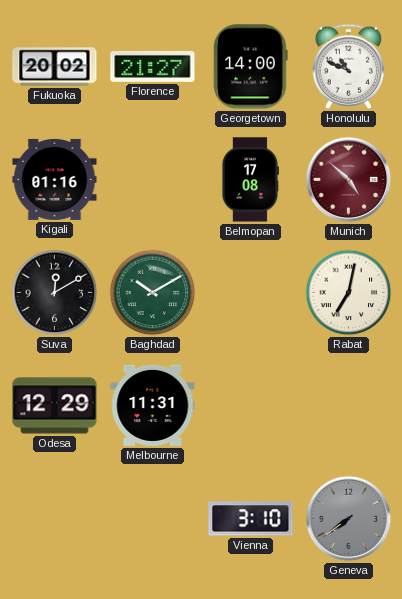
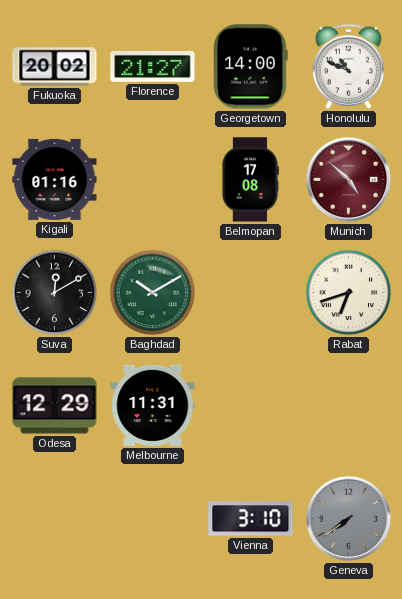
Rabat: 7:02 -> 6:42
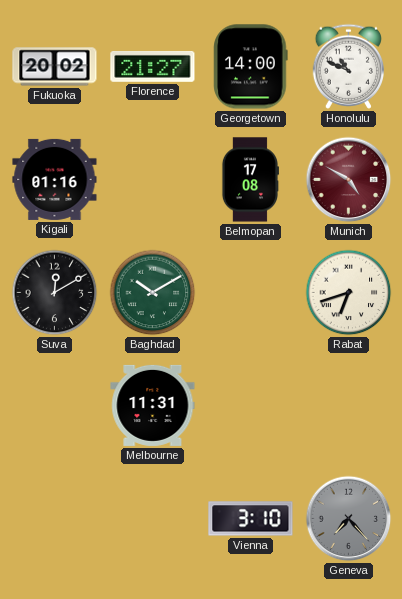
Munich: 4:52 -> 4:50
Odesa: 12:29 -> none
Geneva: 7:39 -> 7:23
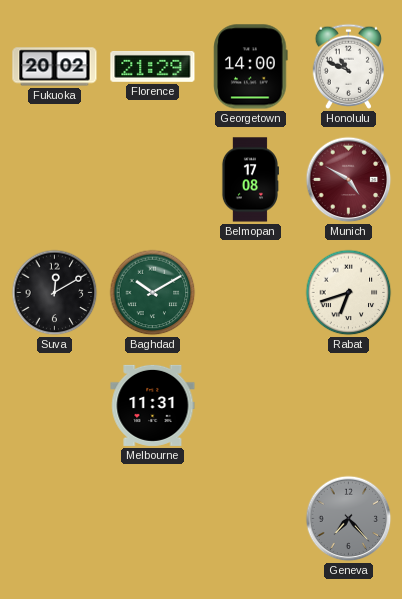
Florence: 21:27 -> 21:29
Kigali: 01:16 -> none
Vienna: 3:10 -> none
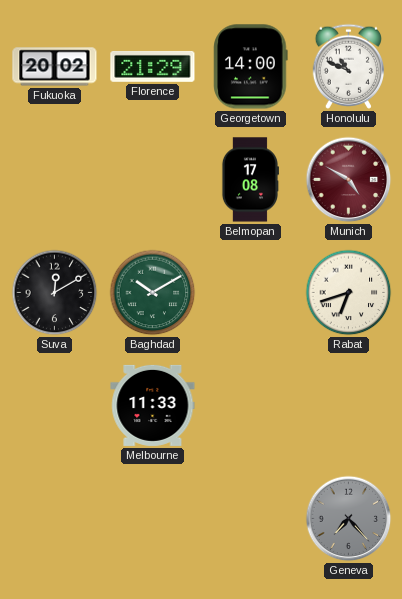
Melbourne: 11:31 -> 11:33
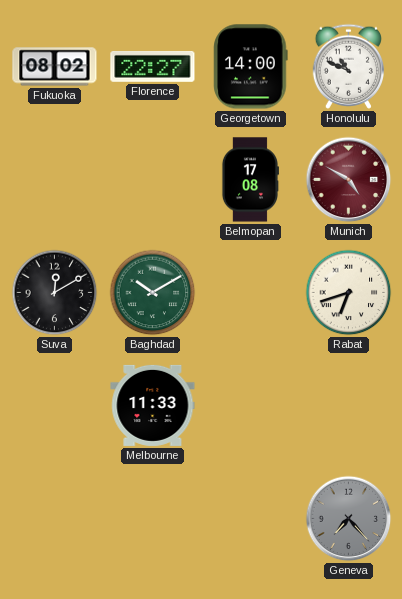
Fukuoka: 20:02 -> 08:02
Florence: 21:29 -> 22:27
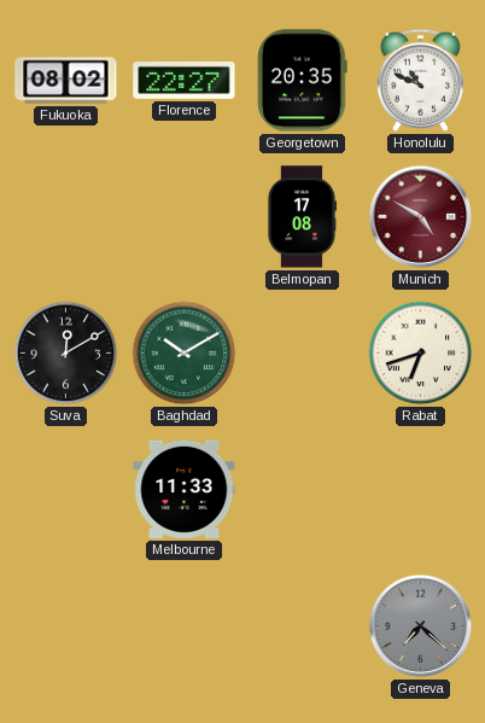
Georgetown: 14:00 -> 20:35
Geneva: 7:23 -> 7:22
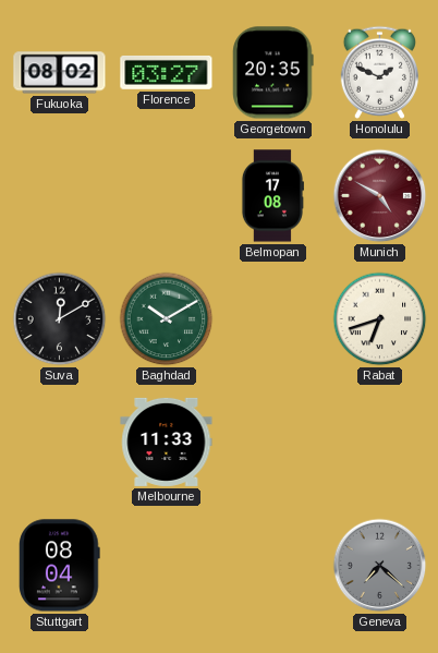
Florence: 22:27 -> 03:27
Honolulu: 10:49 -> 1:49
Stuttgart: none -> 08:04
